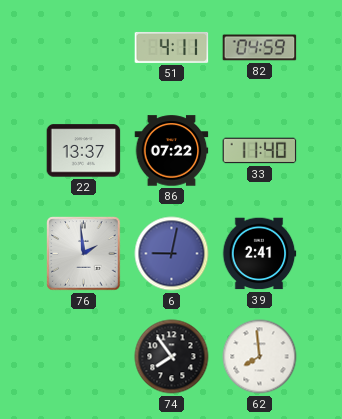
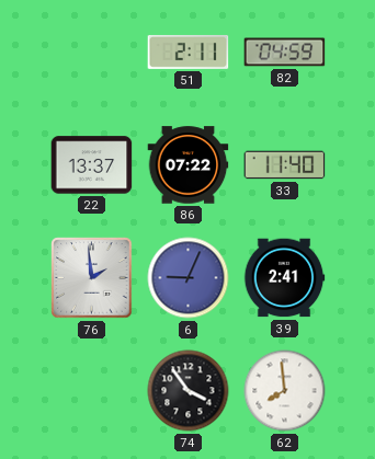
51: 4:11 -> 2:11
6: 9:02 -> 9:04
74: 7:54 -> 3:54
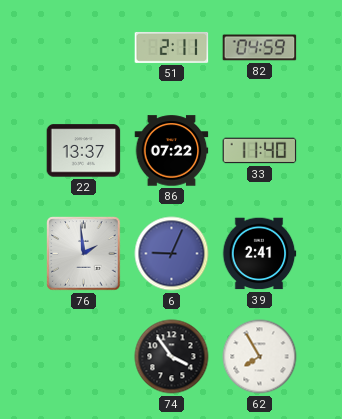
62: 7:59 -> 7:55
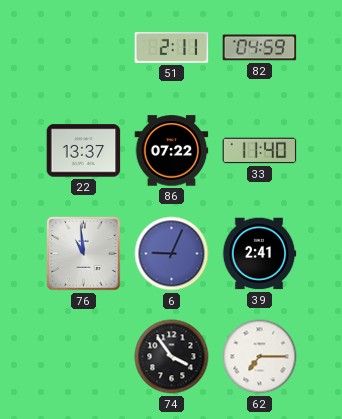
76: 1:59 -> 10:59
62: 7:55 -> 7:15
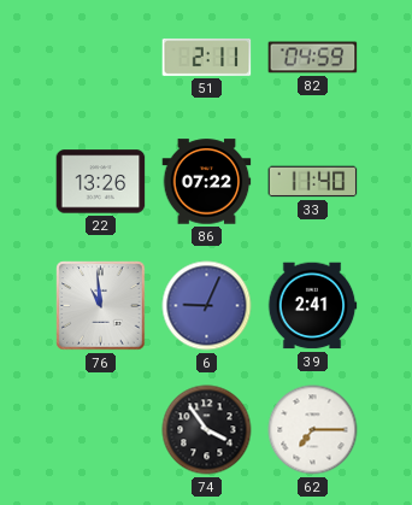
22: 13:37 -> 13:26
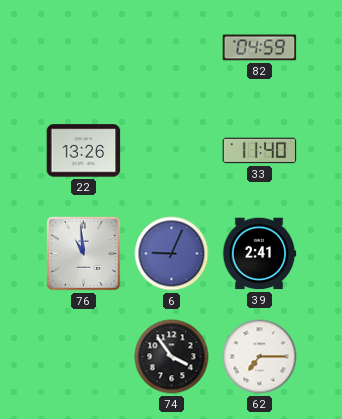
51: 2:11 -> none
86: 07:22 -> none
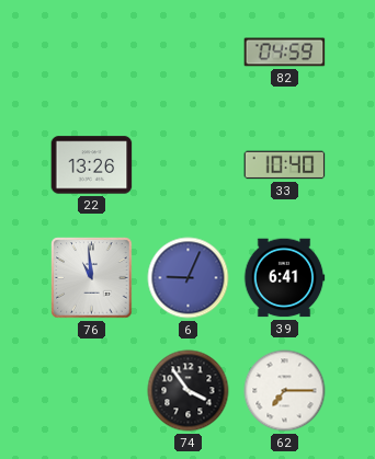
33: 11:40 -> 10:40
39: 2:41 -> 6:41
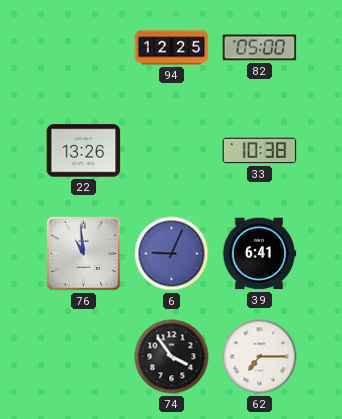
94: none -> 12:25
82: 04:59 -> 05:00
33: 10:40 -> 10:38
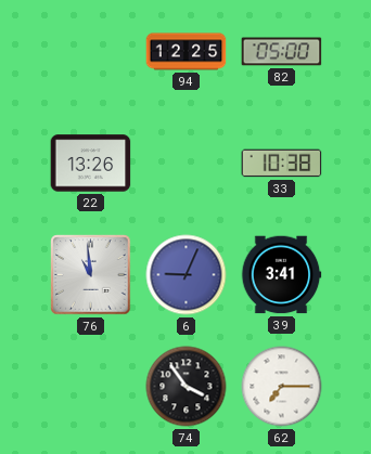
39: 6:41 -> 3:41
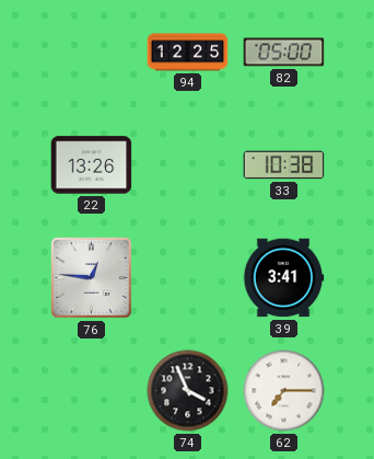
76: 10:59 -> 12:46
6: 9:04 -> none
74: 3:54 -> 3:56
